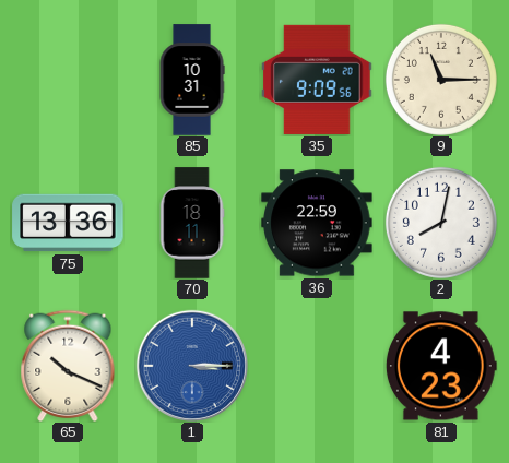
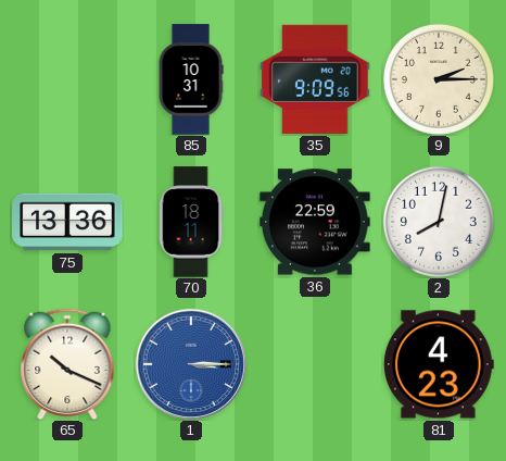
9: 11:15 -> 2:15
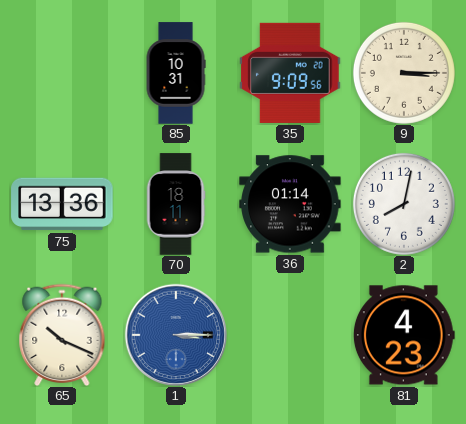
9: 2:15 -> 3:15
36: 22:59 -> 01:14
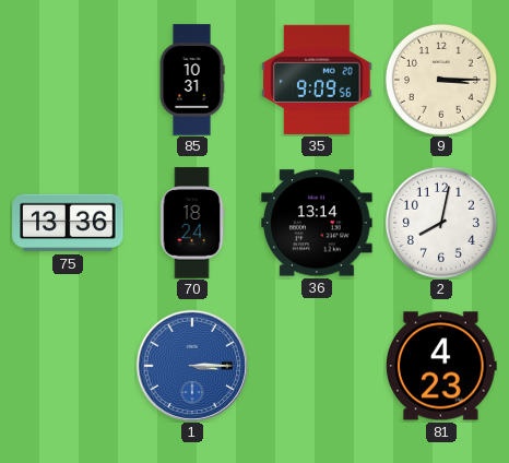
70: 18:11 -> 18:24
36: 01:14 -> 13:14
65: 10:19 -> none
